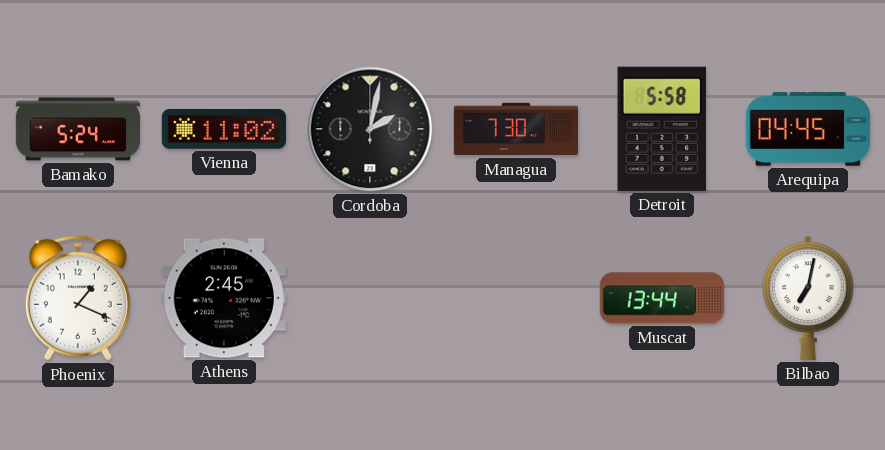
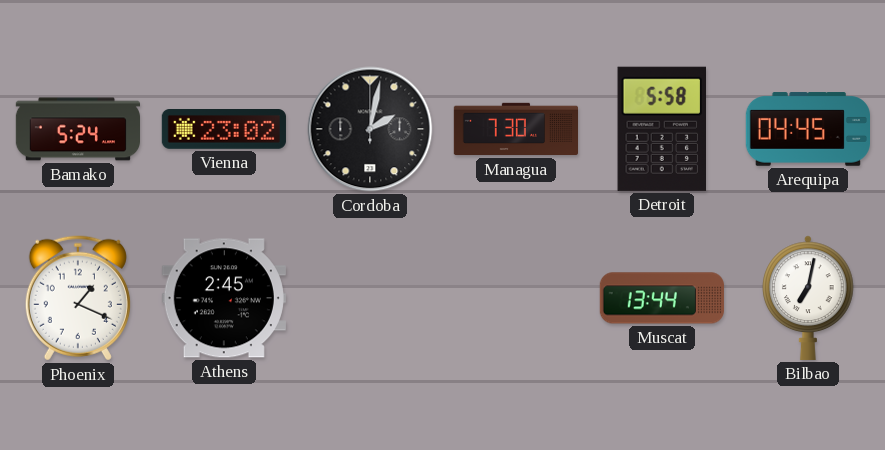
Vienna: 11:02 -> 23:02
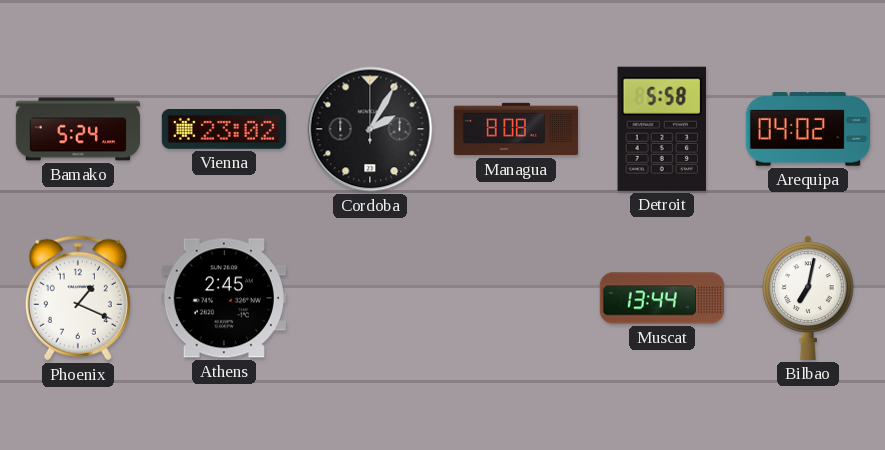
Cordoba: 2:02 -> 2:05
Managua: 7:30 -> 8:08
Arequipa: 04:45 -> 04:02
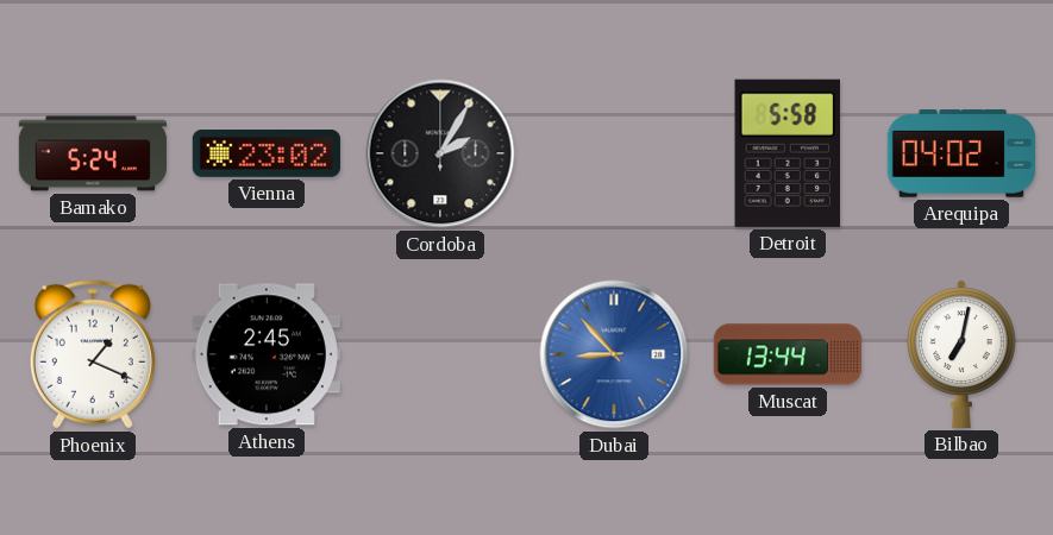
Managua: 8:08 -> none
Dubai: none -> 8:53
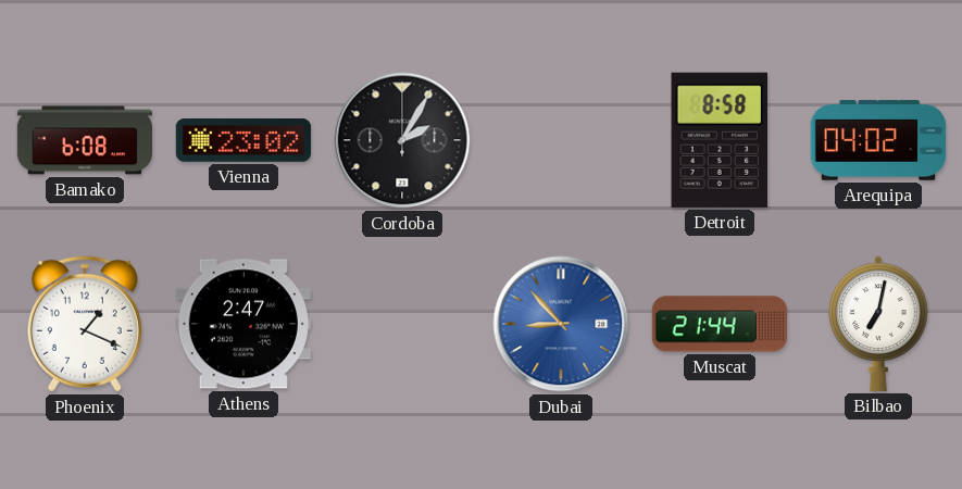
Bamako: 5:24 -> 6:08
Detroit: 5:58 -> 8:58
Athens: 2:45 -> 2:47
Muscat: 13:44 -> 21:44
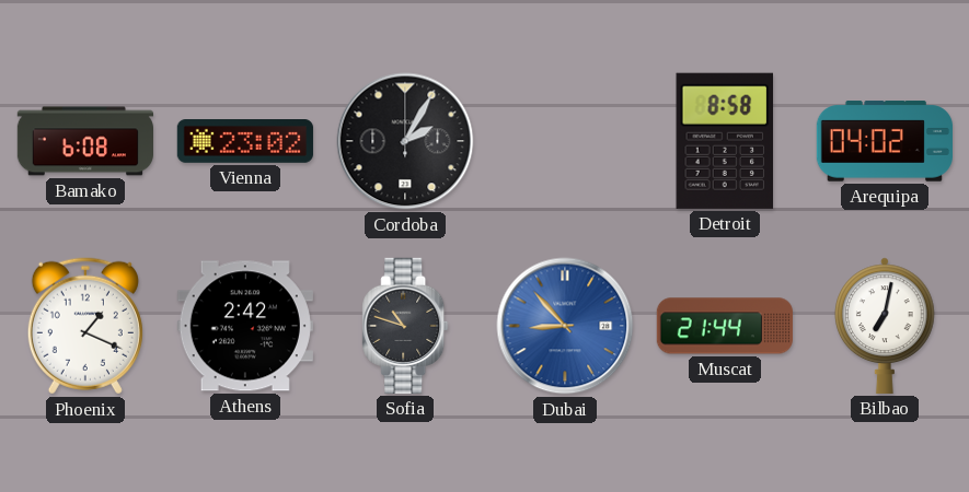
Athens: 2:47 -> 2:42
Sofia: none -> 10:48
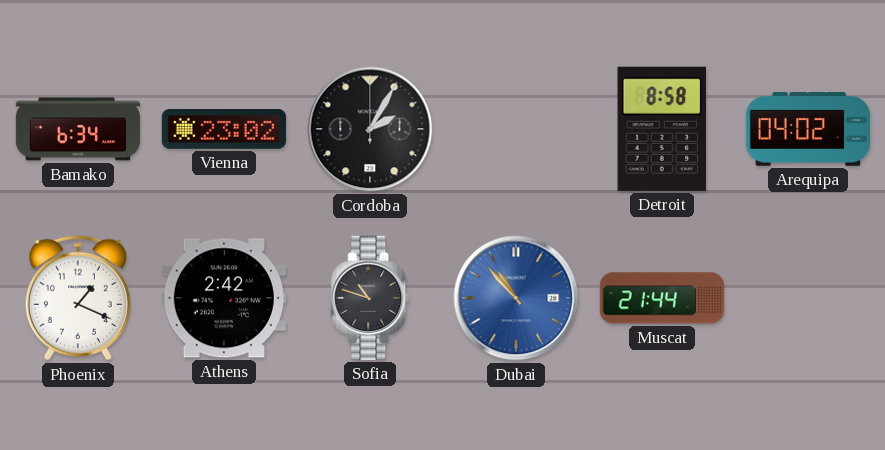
Bamako: 6:08 -> 6:34
Dubai: 8:53 -> 10:53
Bilbao: 7:02 -> none
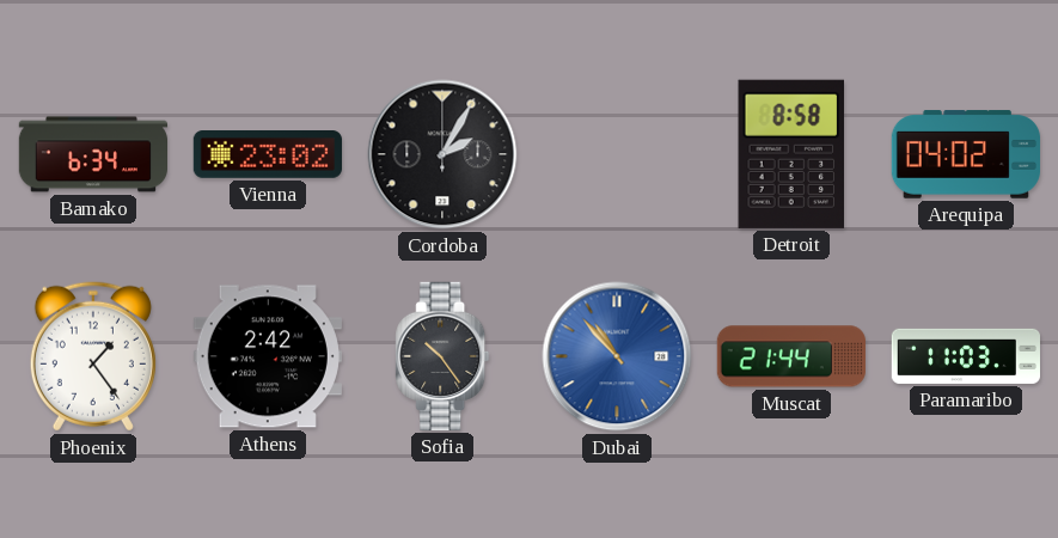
Phoenix: 1:19 -> 1:24
Sofia: 10:48 -> 10:24
Paramaribo: none -> 11:03
